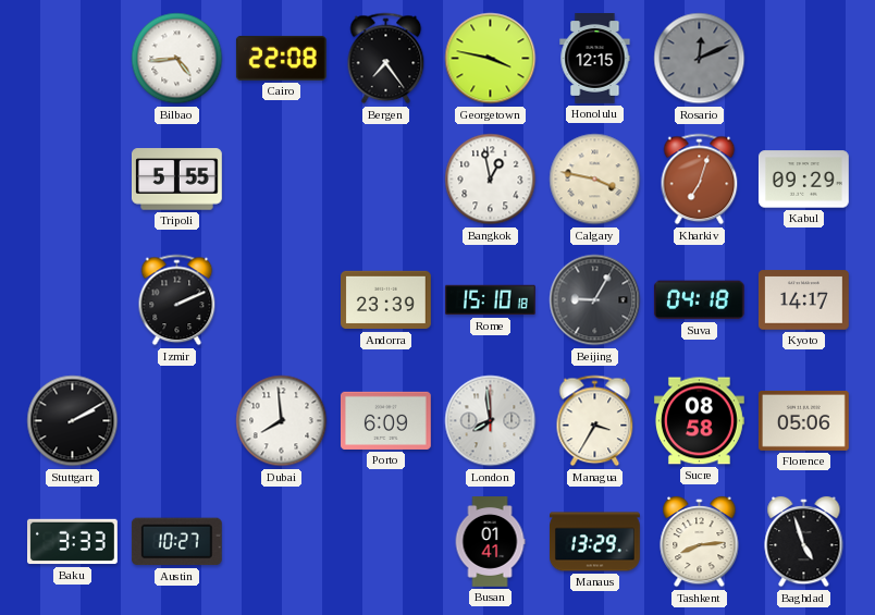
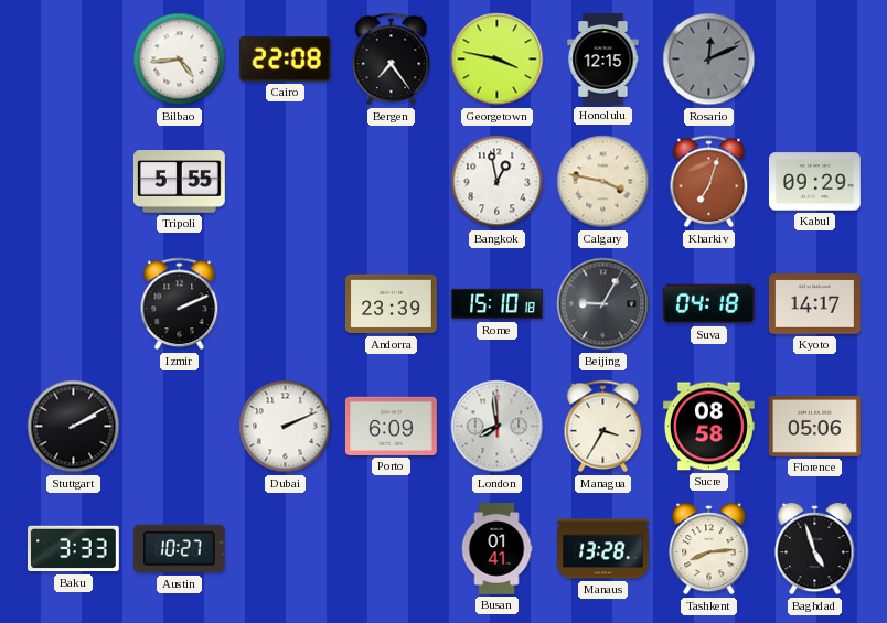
Dubai: 7:59 -> 2:11
Manaus: 13:29 -> 13:28
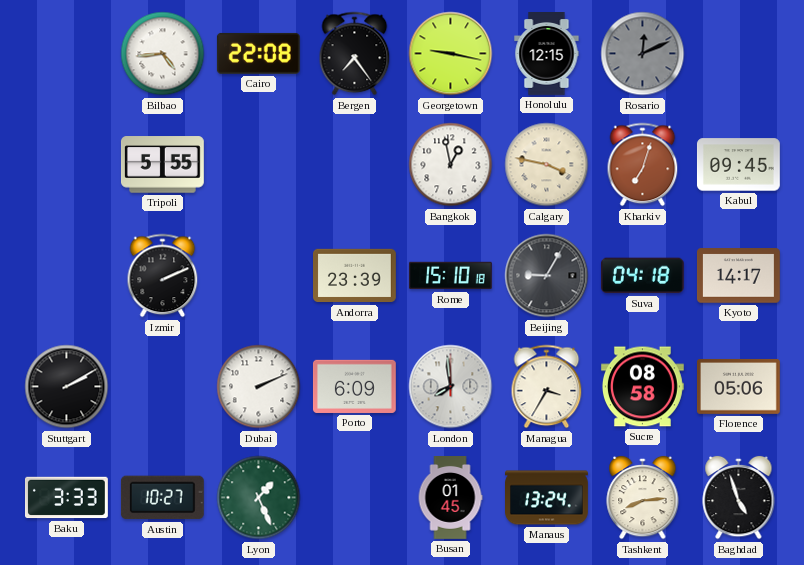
Georgetown: 3:47 -> 9:17
Kabul: 09:29 -> 09:45
Lyon: none -> 1:26
Busan: 01:41 -> 01:45
Manaus: 13:28 -> 13:24
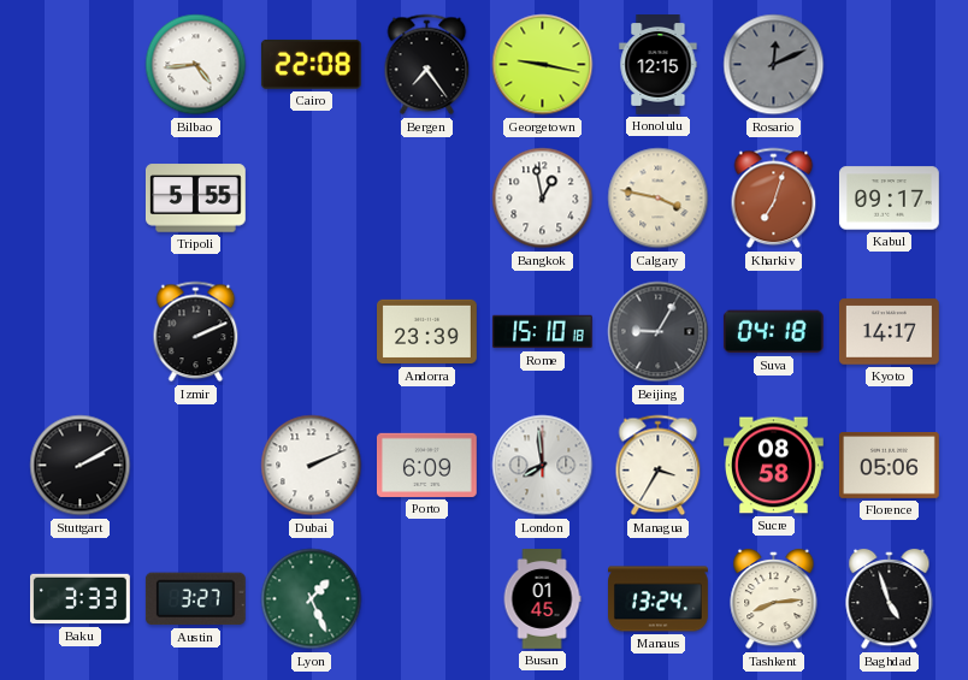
Kabul: 09:45 -> 09:17
Austin: 10:27 -> 3:27
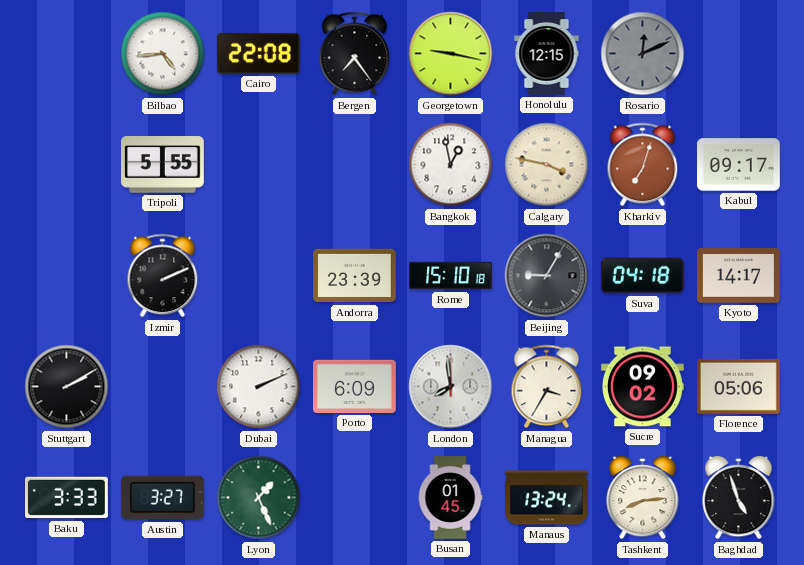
Sucre: 08:58 -> 09:02
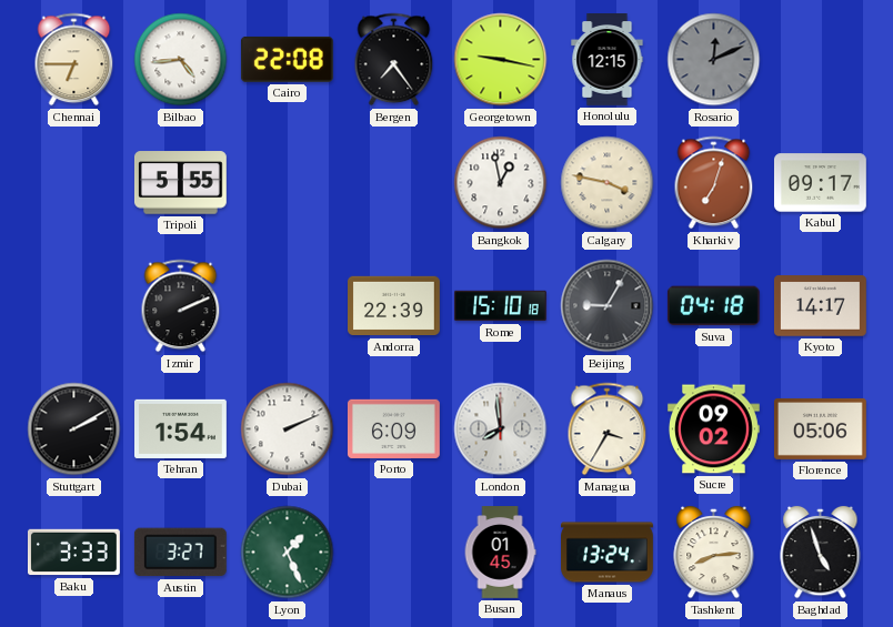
Chennai: none -> 6:45
Andorra: 23:39 -> 22:39
Tehran: none -> 1:54
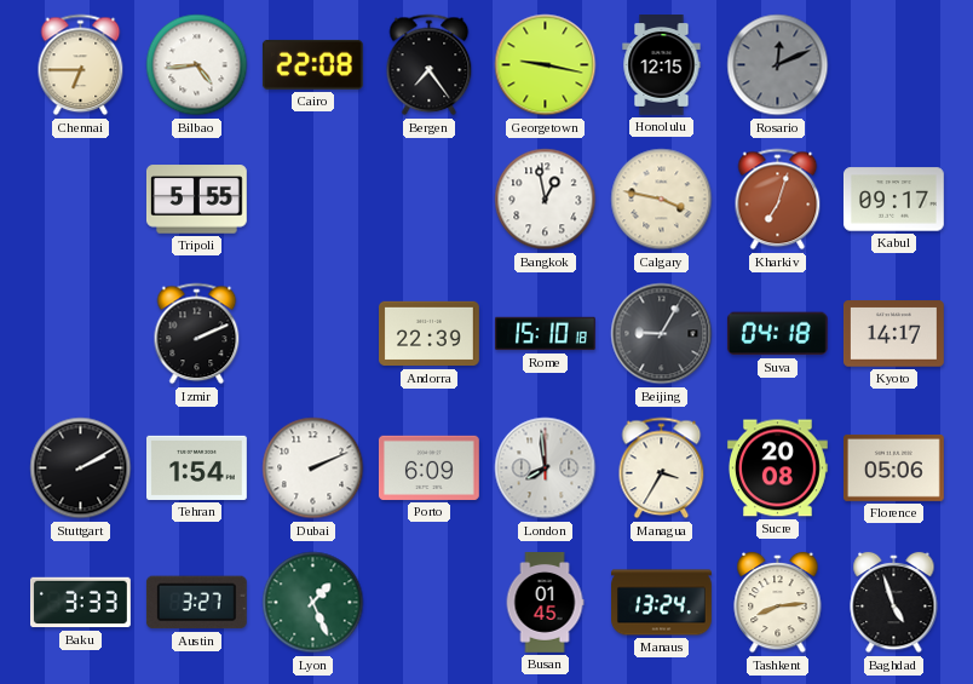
Sucre: 09:02 -> 20:08
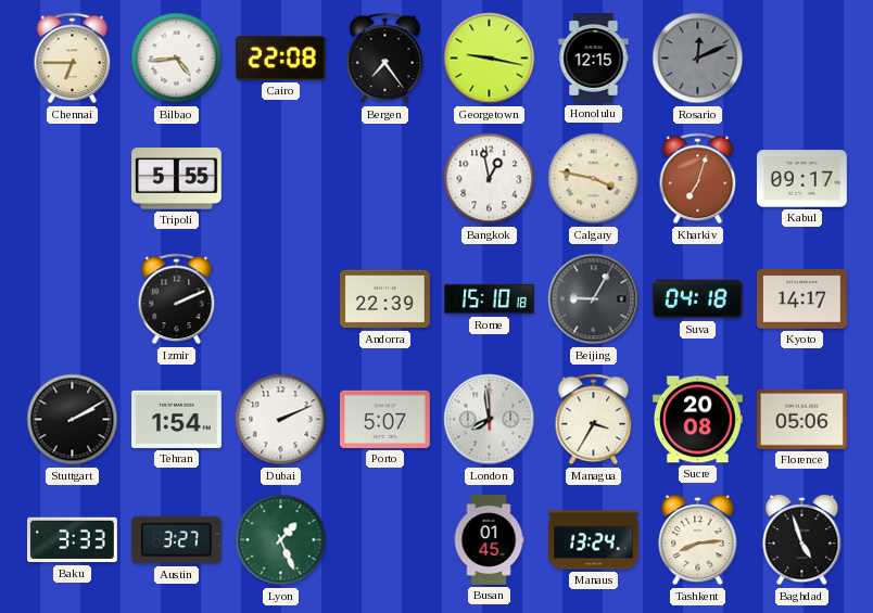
Porto: 6:09 -> 5:07
